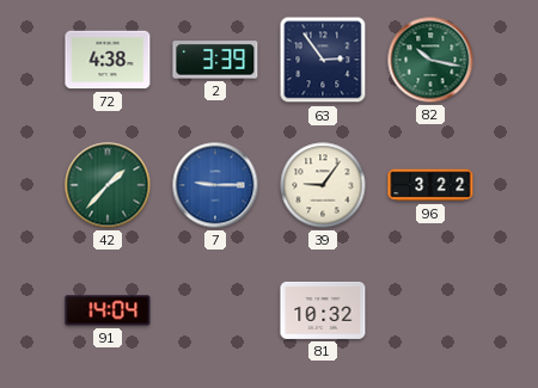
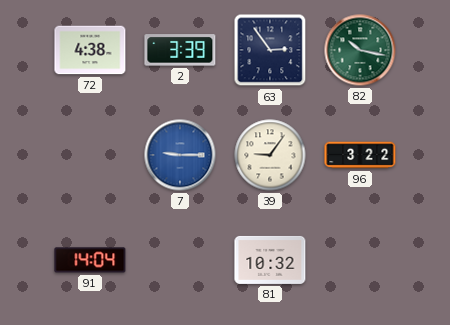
42: 1:37 -> none
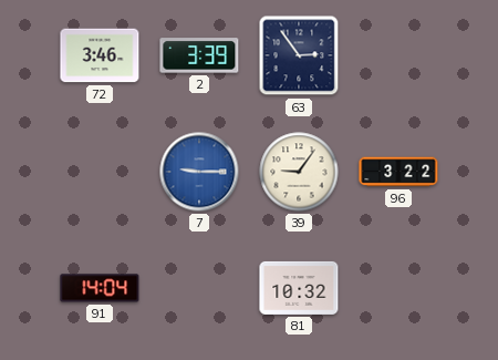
72: 4:38 -> 3:46
82: 10:17 -> none
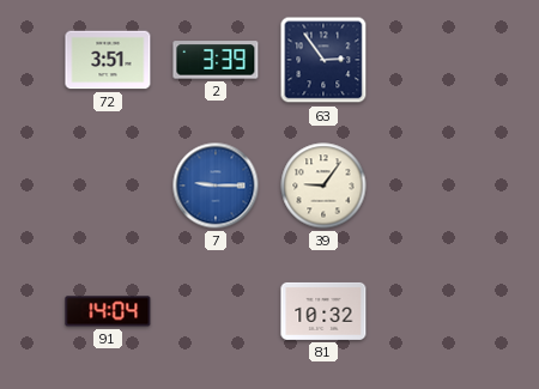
72: 3:46 -> 3:51
96: 3:22 -> none
